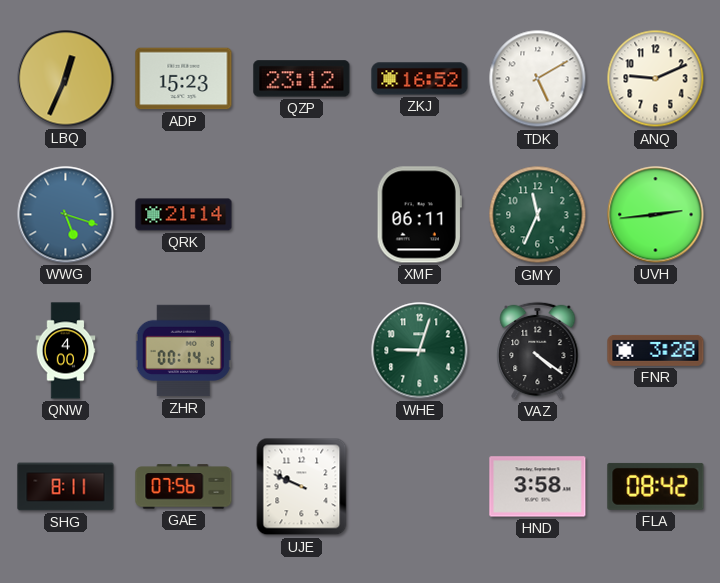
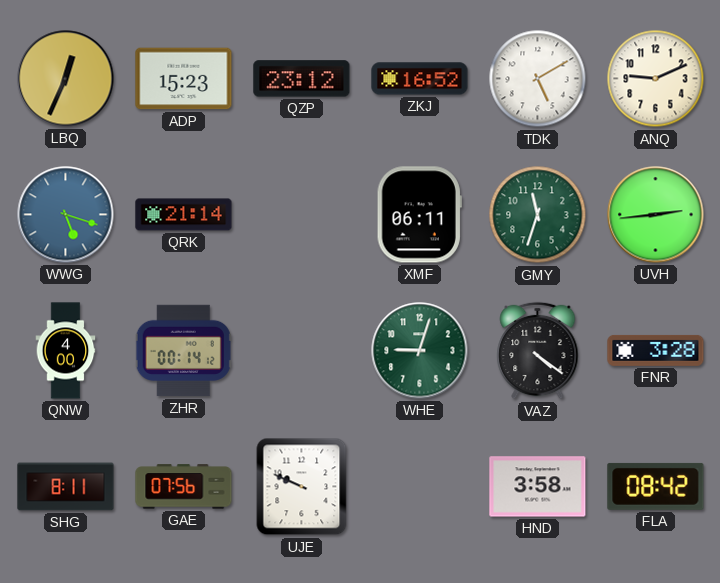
GMY: 11:34 -> 11:33
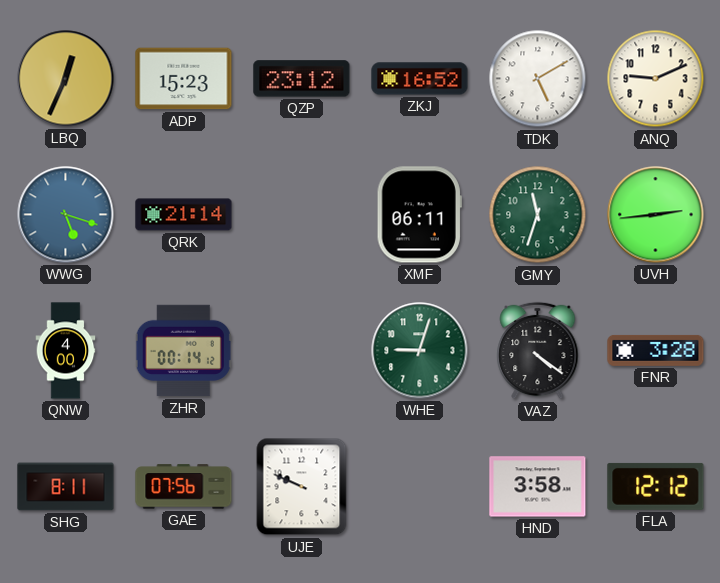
FLA: 08:42 -> 12:12
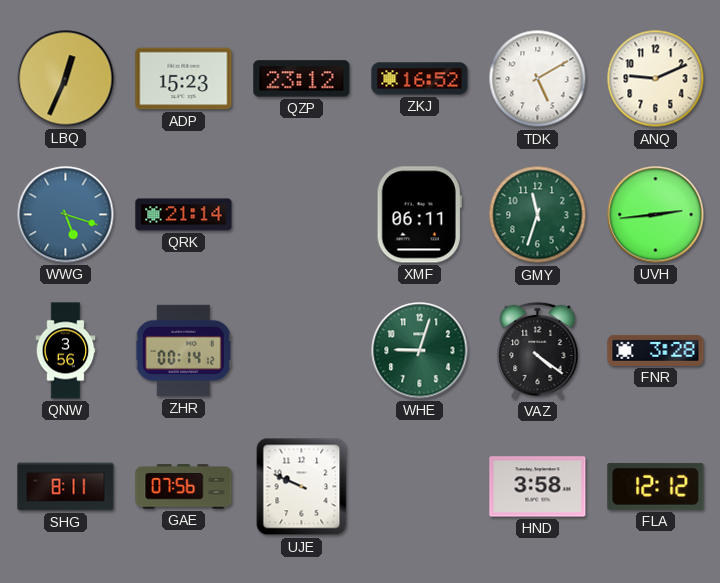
QNW: 4:00 -> 3:56
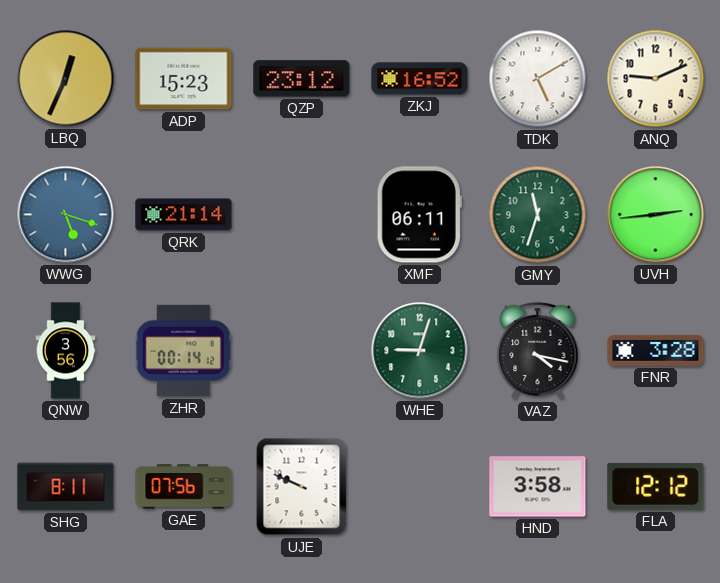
VAZ: 4:21 -> 4:17
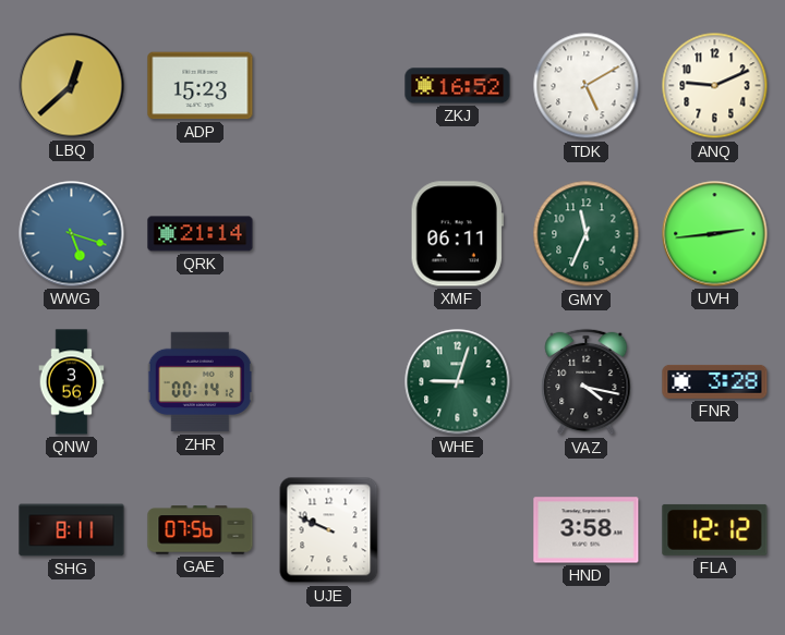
LBQ: 12:34 -> 12:38
QZP: 23:12 -> none
GMY: 11:33 -> 11:34
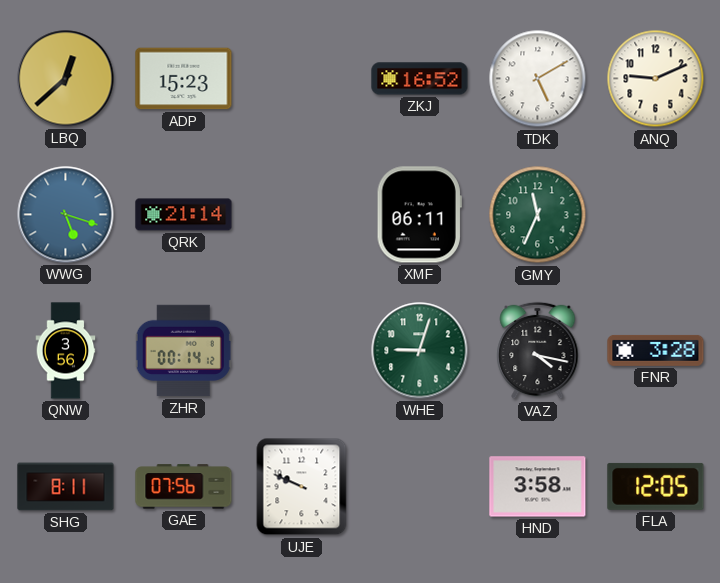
UVH: 2:44 -> none
FLA: 12:12 -> 12:05
